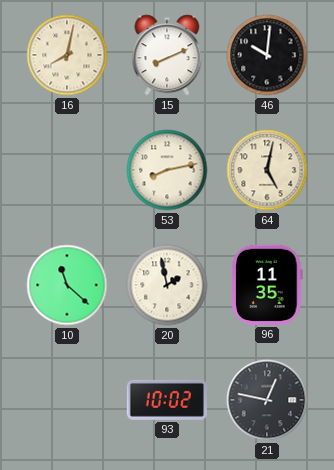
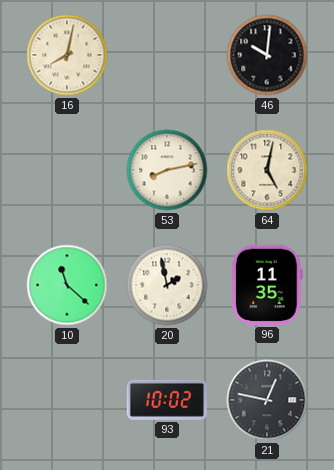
15: 8:11 -> none
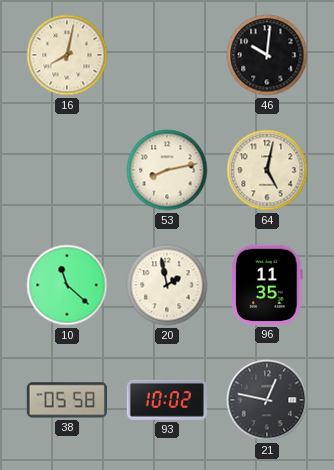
38: none -> 05:58
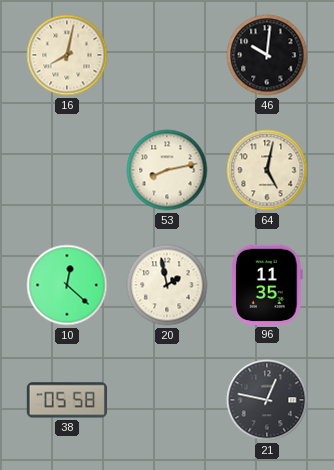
10: 11:22 -> 12:22
93: 10:02 -> none
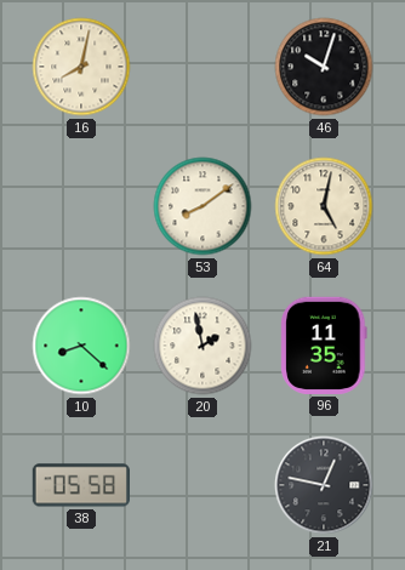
46: 10:01 -> 10:03
53: 8:13 -> 8:09
10: 12:22 -> 8:22
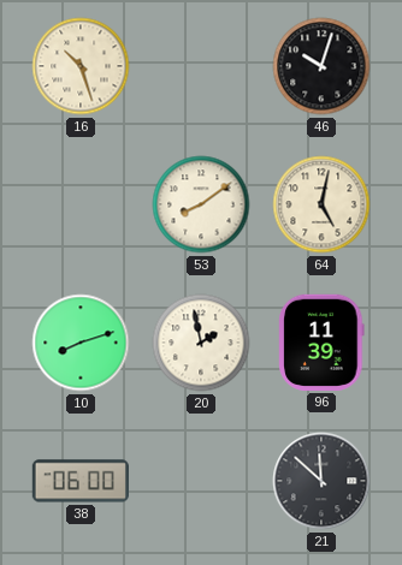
16: 8:02 -> 10:27
10: 8:22 -> 8:12
96: 11:35 -> 11:39
38: 05:58 -> 06:00
21: 12:47 -> 11:52
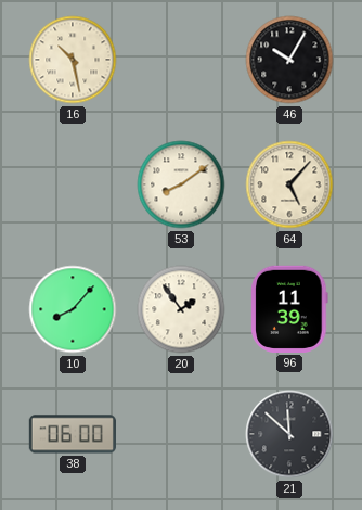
16: 10:27 -> 10:28
46: 10:03 -> 10:05
64: 5:02 -> 5:07
10: 8:12 -> 8:07
20: 1:58 -> 1:54
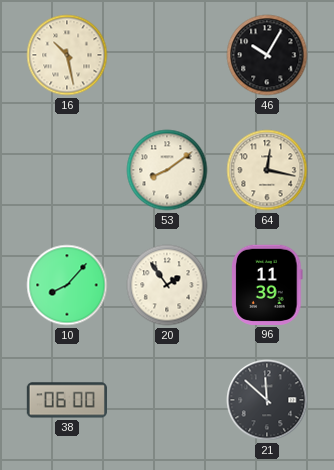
64: 5:07 -> 12:17
